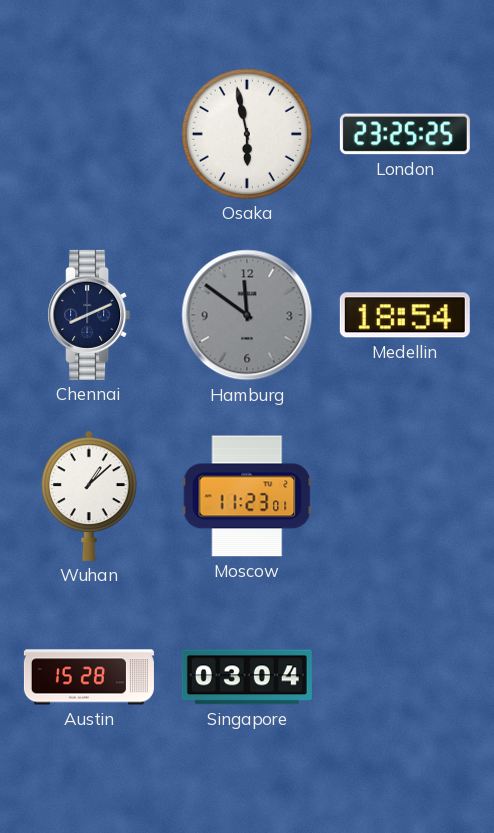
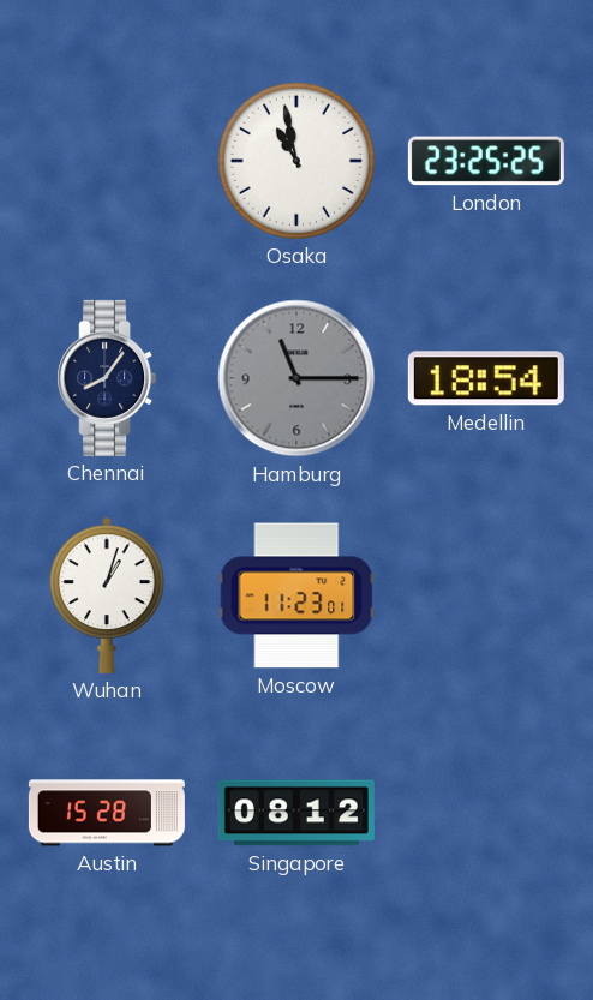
Osaka: 5:58 -> 10:58
Chennai: 8:11 -> 8:06
Hamburg: 11:51 -> 11:15
Wuhan: 1:08 -> 1:03
Singapore: 03:04 -> 08:12
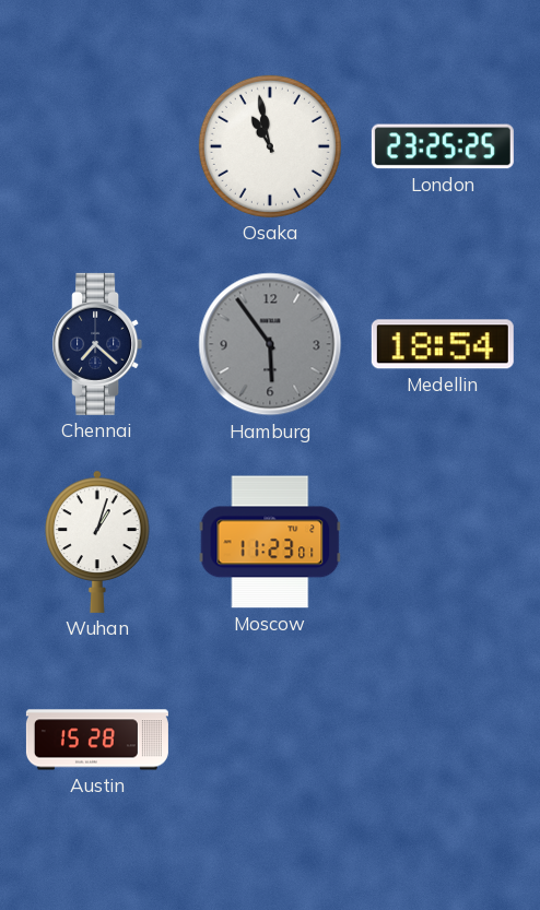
Chennai: 8:06 -> 7:22
Hamburg: 11:15 -> 5:54
Singapore: 08:12 -> none
